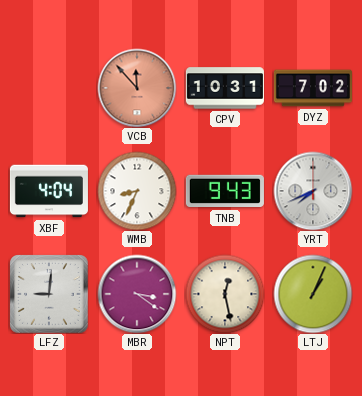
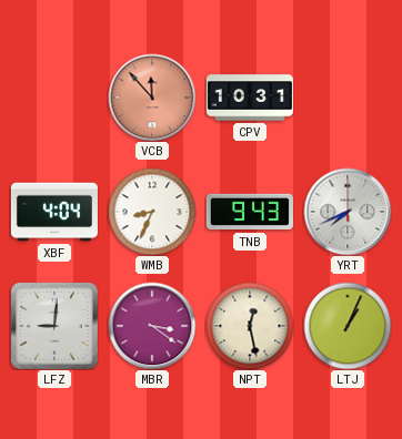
DYZ: 7:02 -> none
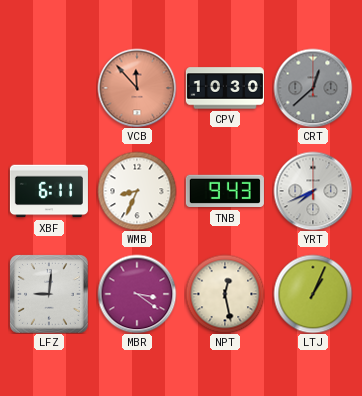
CPV: 10:31 -> 10:30
CRT: none -> 12:38
XBF: 4:04 -> 6:11
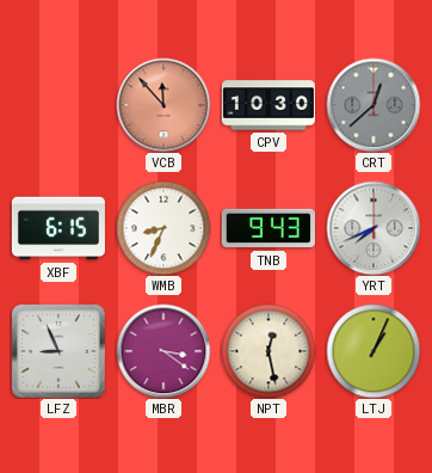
XBF: 6:11 -> 6:15
LFZ: 9:01 -> 8:56
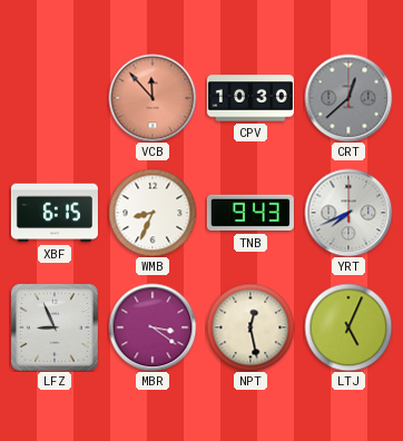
LTJ: 1:04 -> 5:04
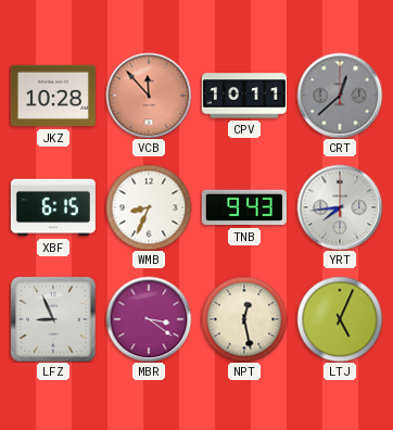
JKZ: none -> 10:28
CPV: 10:30 -> 10:11
YRT: 7:41 -> 7:44
